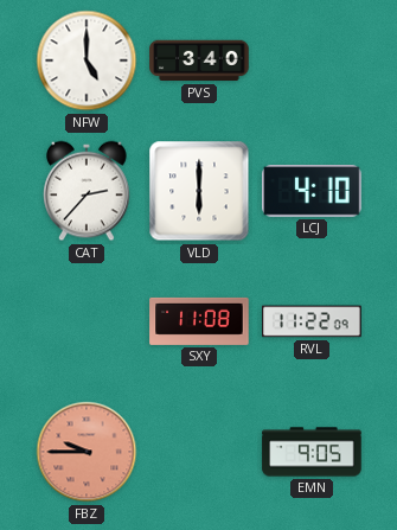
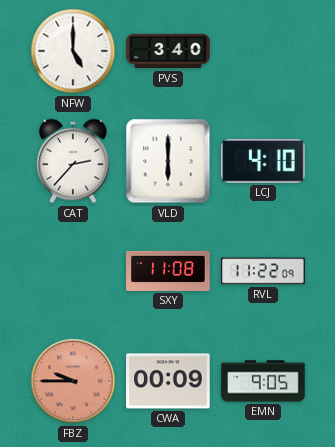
CWA: none -> 00:09
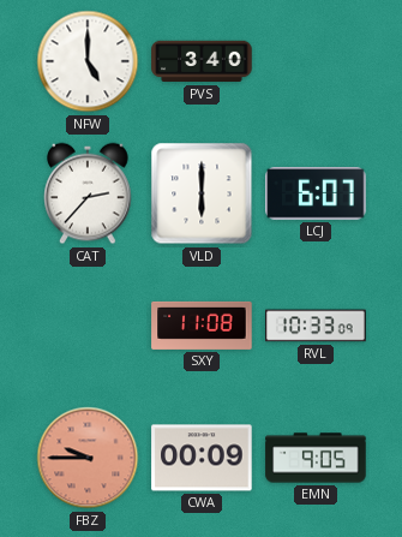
LCJ: 4:10 -> 6:07
RVL: 11:22 -> 10:33
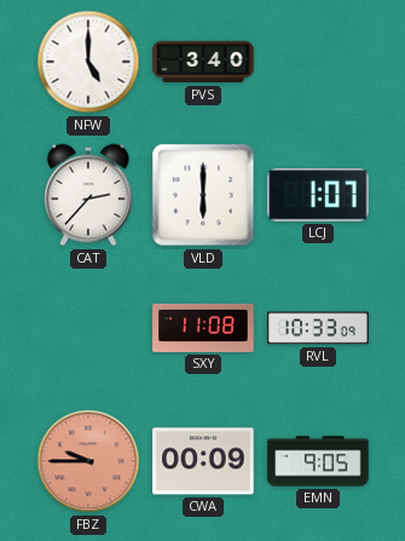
LCJ: 6:07 -> 1:07
